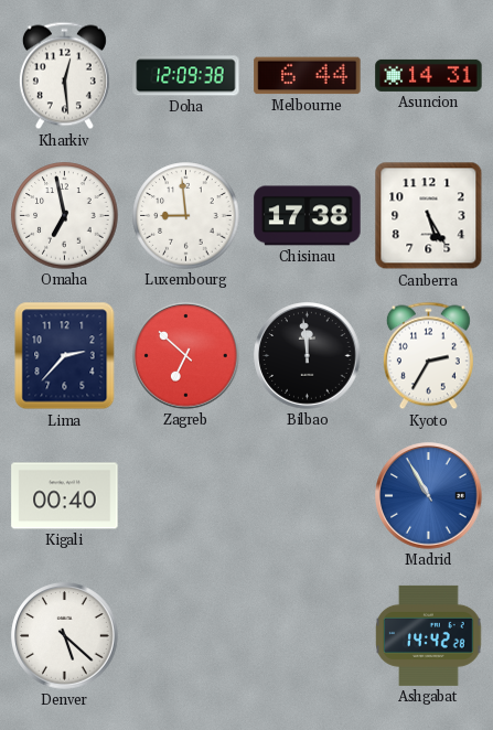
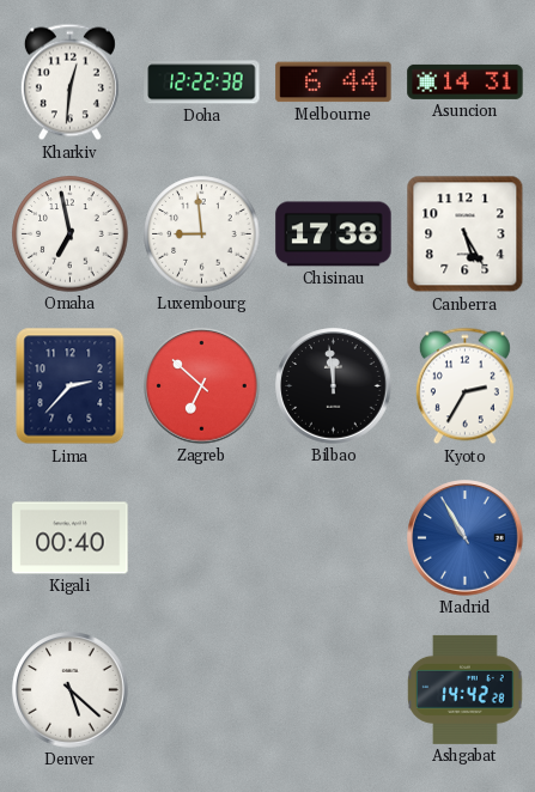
Kharkiv: 12:29 -> 12:31
Doha: 12:09 -> 12:22
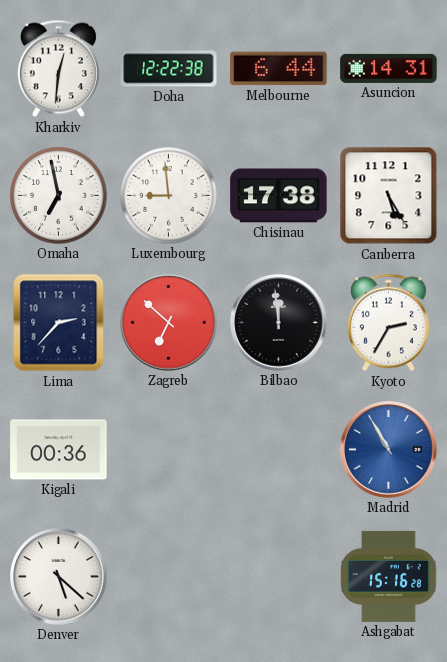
Kigali: 00:40 -> 00:36
Ashgabat: 14:42 -> 15:16
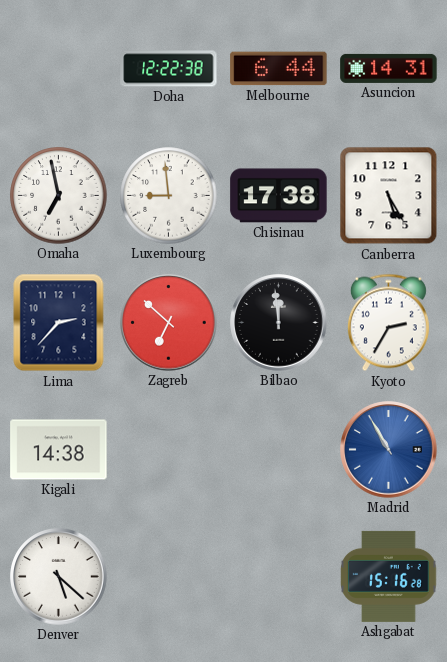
Kharkiv: 12:31 -> none
Kigali: 00:36 -> 14:38
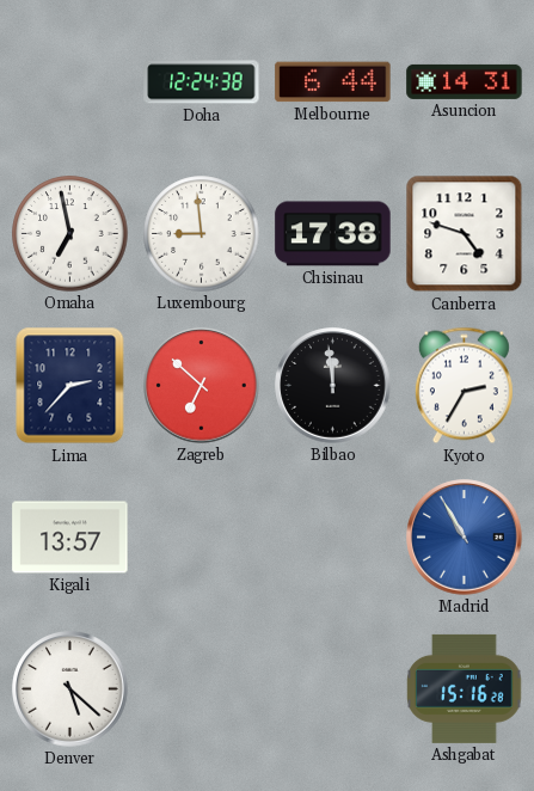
Doha: 12:22 -> 12:24
Canberra: 5:25 -> 4:48
Kigali: 14:38 -> 13:57
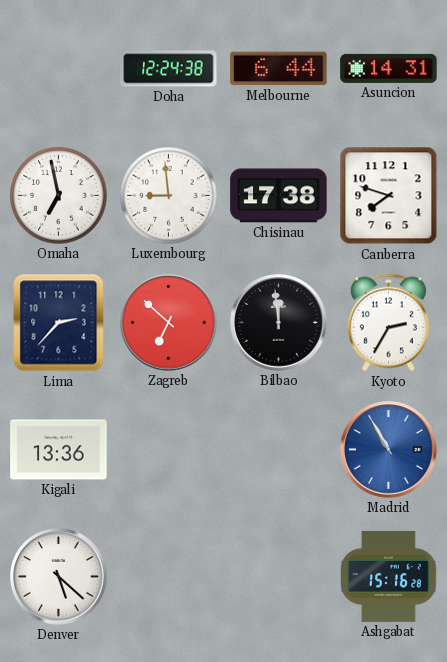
Canberra: 4:48 -> 7:48
Kigali: 13:57 -> 13:36
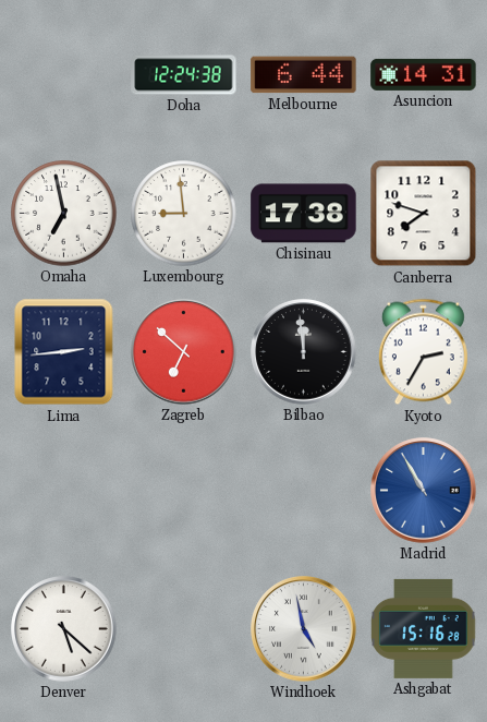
Lima: 2:37 -> 2:44
Kigali: 13:36 -> none
Windhoek: none -> 4:58
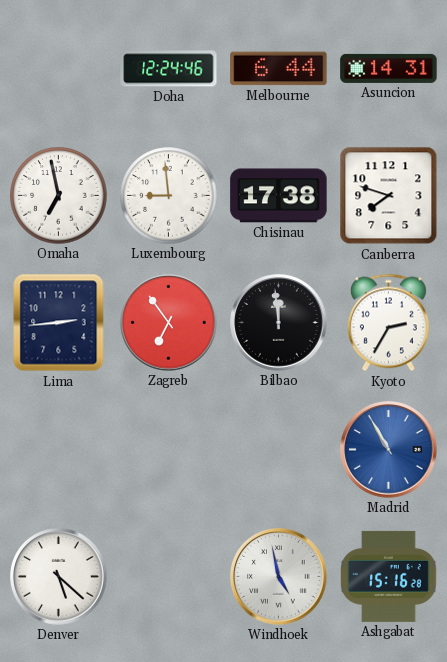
Doha: 12:24:38 -> 12:24:46
Zagreb: 6:52 -> 6:54
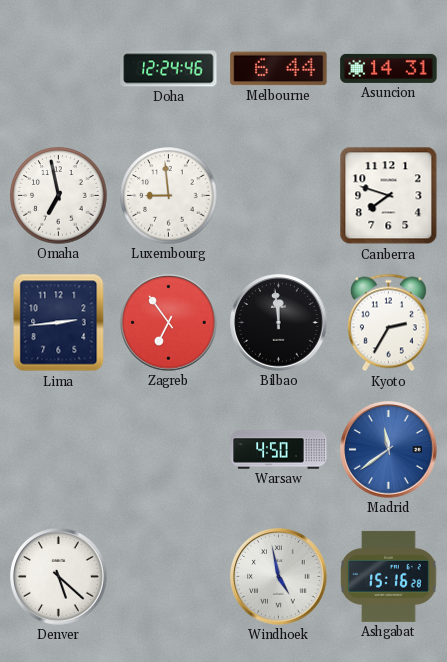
Chisinau: 17:38 -> none
Warsaw: none -> 4:50
Madrid: 10:55 -> 11:39
